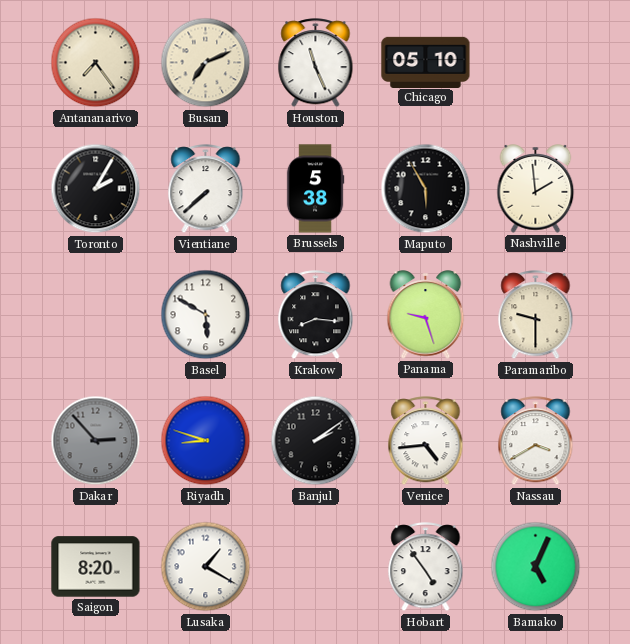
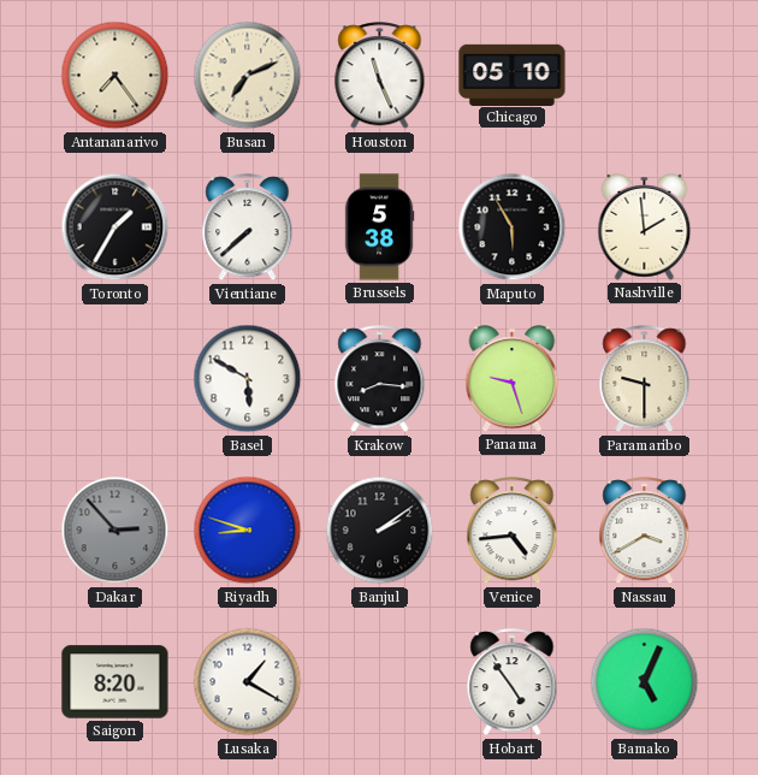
Toronto: 2:05 -> 1:35
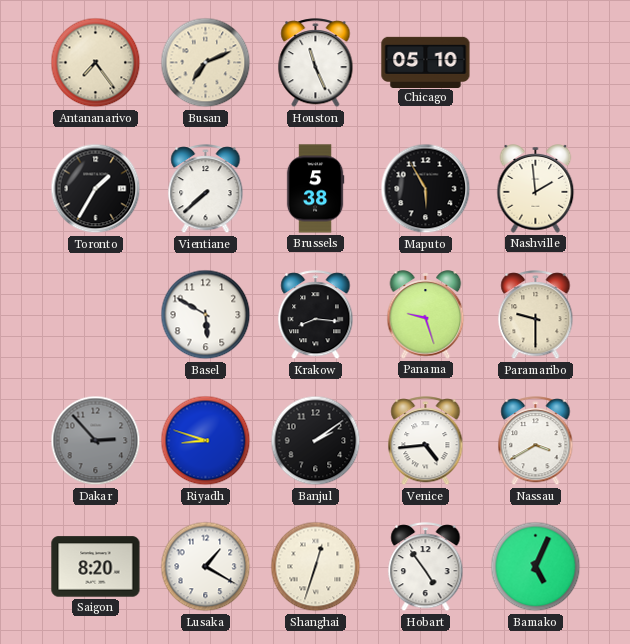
Shanghai: none -> 12:33
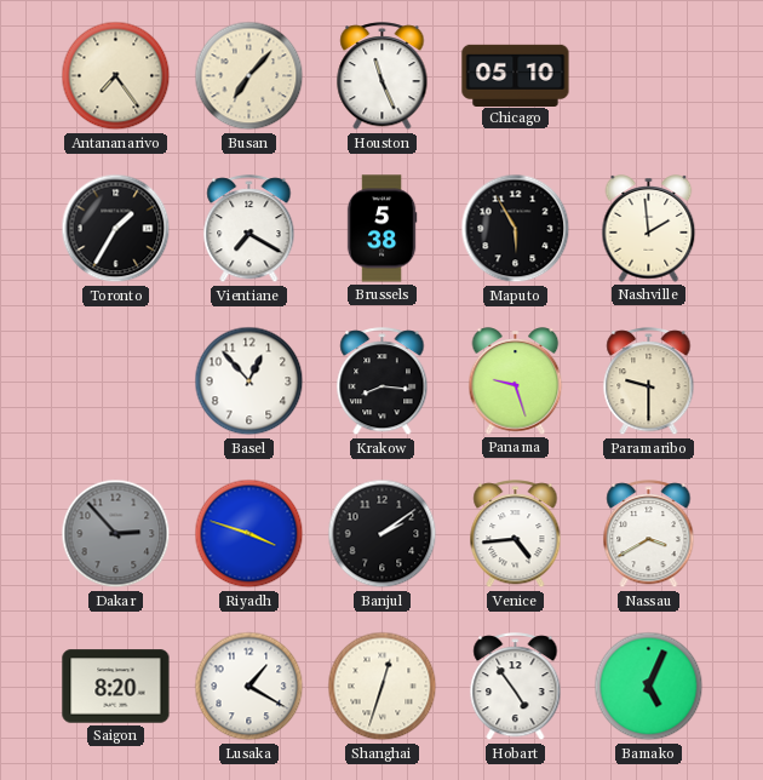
Busan: 7:11 -> 7:07
Vientiane: 7:38 -> 7:20
Basel: 5:50 -> 12:53
Riyadh: 8:48 -> 3:48
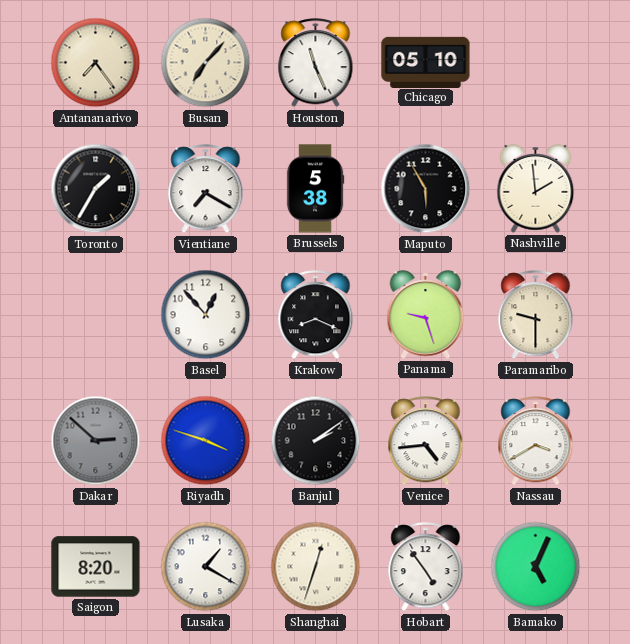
Krakow: 8:16 -> 8:19
Dakar: 2:53 -> 2:52
